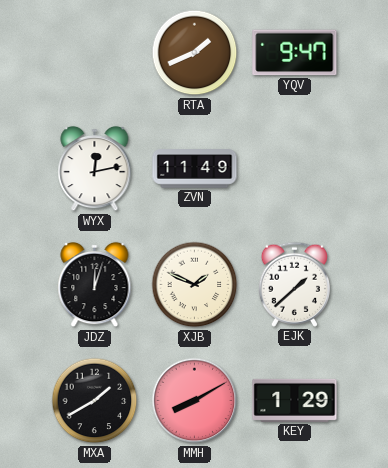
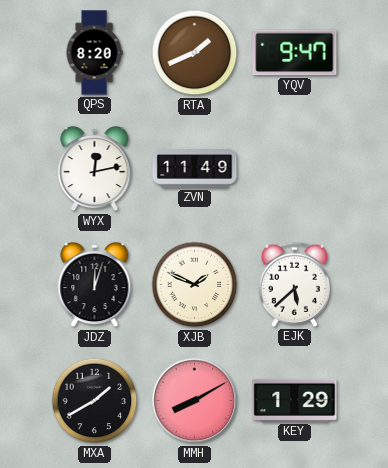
QPS: none -> 8:20
EJK: 1:38 -> 5:38
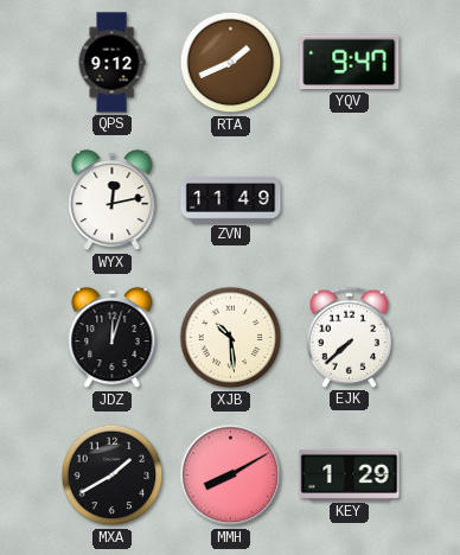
QPS: 8:20 -> 9:12
XJB: 1:49 -> 10:29
EJK: 5:38 -> 7:38
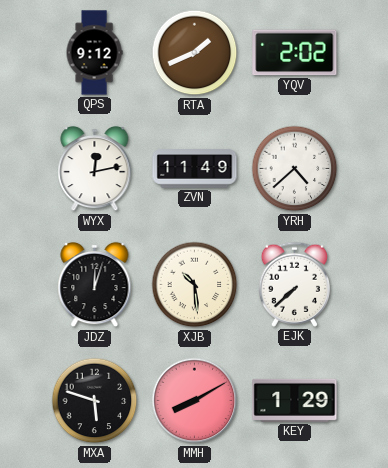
YQV: 9:47 -> 2:02
YRH: none -> 4:38
MXA: 1:40 -> 5:48
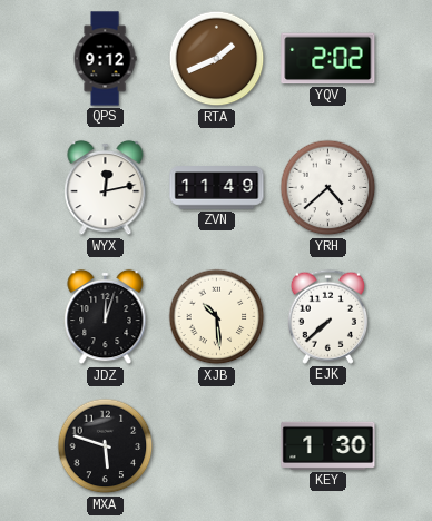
MMH: 8:10 -> none
KEY: 1:29 -> 1:30
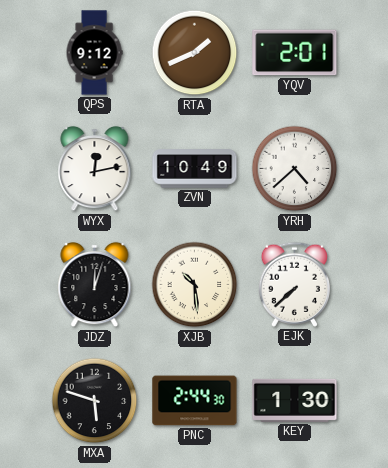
YQV: 2:02 -> 2:01
ZVN: 11:49 -> 10:49
PNC: none -> 2:44
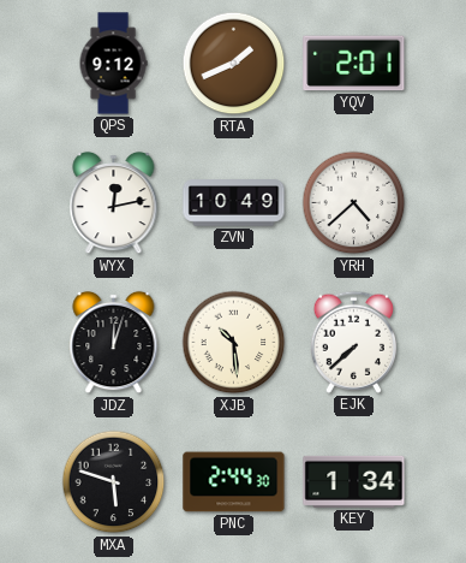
KEY: 1:30 -> 1:34
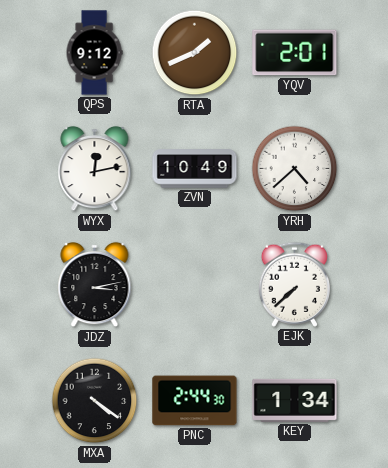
JDZ: 12:03 -> 3:13
XJB: 10:29 -> none
MXA: 5:48 -> 4:21
